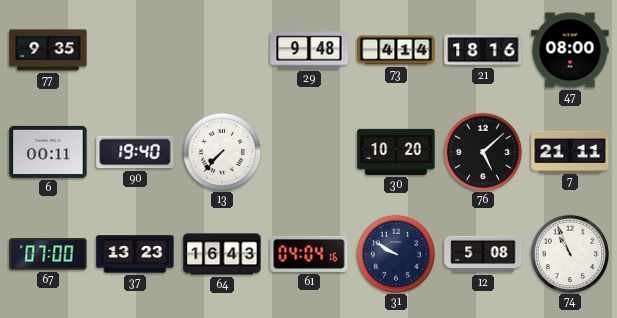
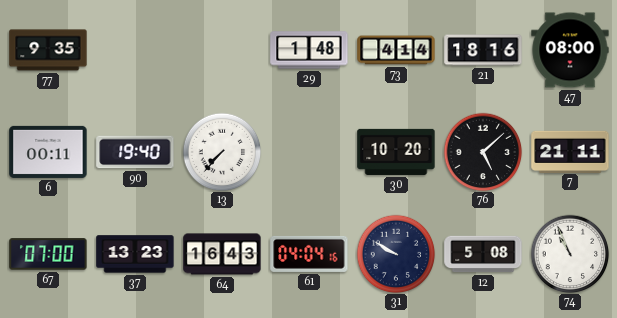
29: 9:48 -> 1:48
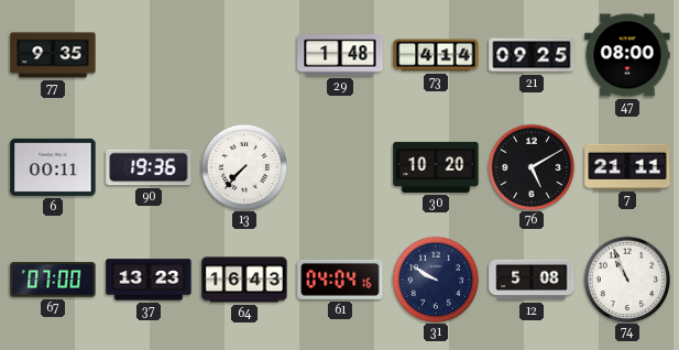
21: 18:16 -> 09:25
90: 19:40 -> 19:36
76: 5:08 -> 5:10
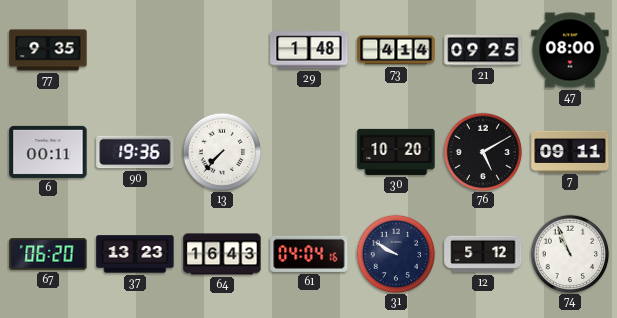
7: 21:11 -> 09:11
67: 07:00 -> 06:20
12: 5:08 -> 5:12
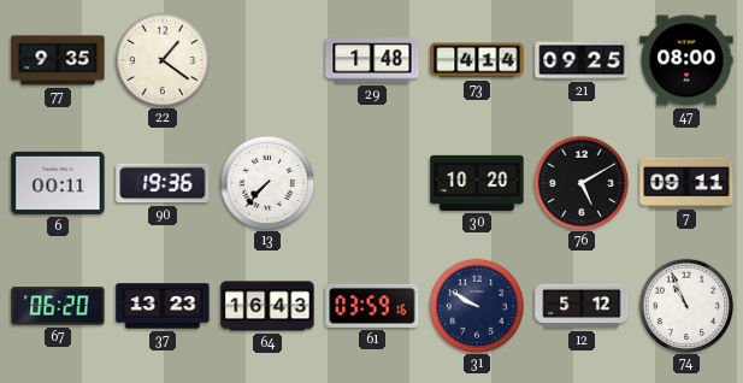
22: none -> 1:21
61: 04:04 -> 03:59
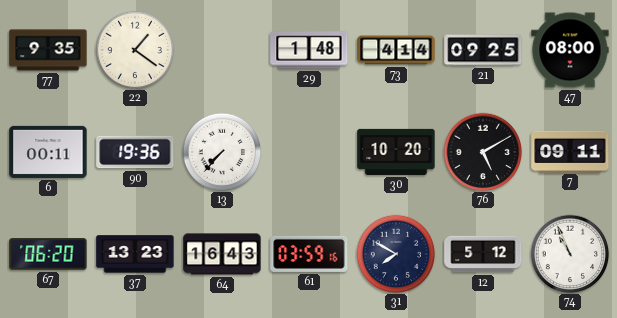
31: 9:50 -> 7:50
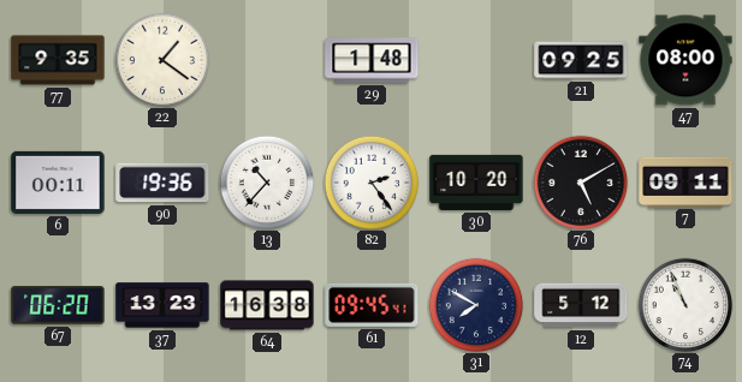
73: 4:14 -> none
13: 7:37 -> 10:37
82: none -> 2:24
64: 16:43 -> 16:38
61: 03:59 -> 09:45
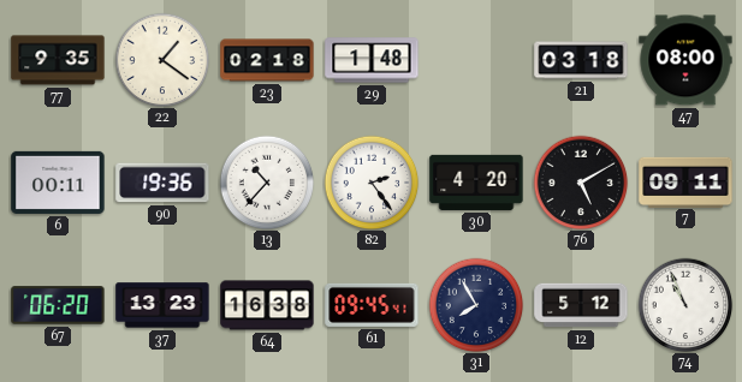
23: none -> 02:18
21: 09:25 -> 03:18
30: 10:20 -> 4:20
31: 7:50 -> 7:55
